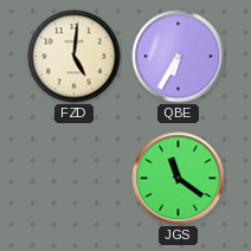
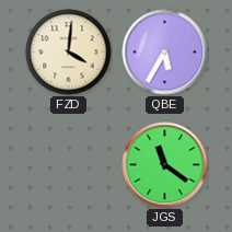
FZD: 5:01 -> 4:01
QBE: 6:35 -> 5:35
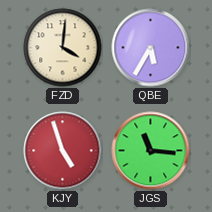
KJY: none -> 4:57
JGS: 11:21 -> 11:16
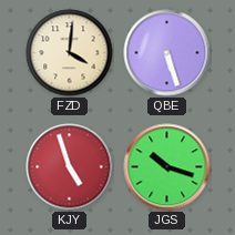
QBE: 5:35 -> 5:27
JGS: 11:16 -> 10:18
